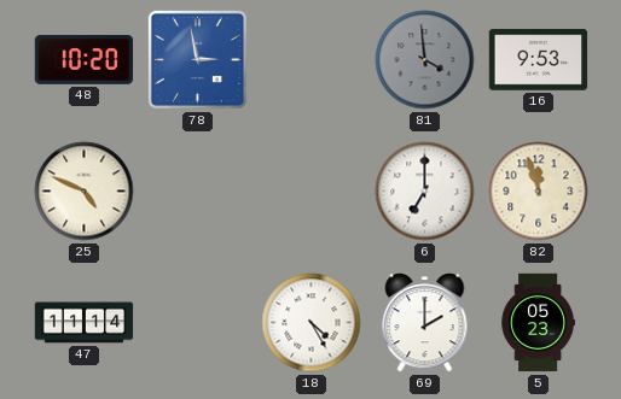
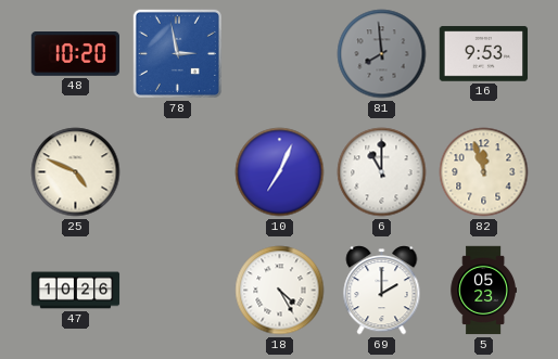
81: 3:59 -> 7:59
10: none -> 7:04
6: 7:00 -> 11:00
47: 11:14 -> 10:26
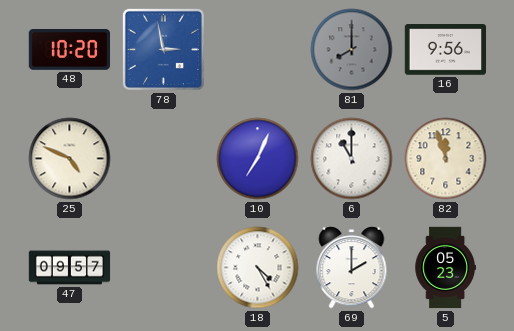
81: 7:59 -> 8:00
16: 9:53 -> 9:56
47: 10:26 -> 09:57
